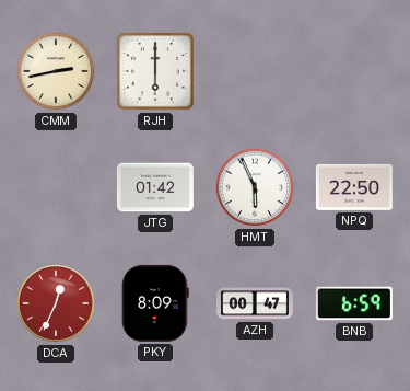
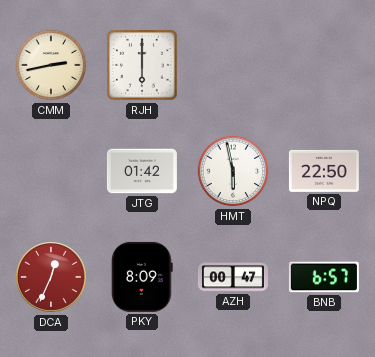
HMT: 5:56 -> 5:58
BNB: 6:59 -> 6:57
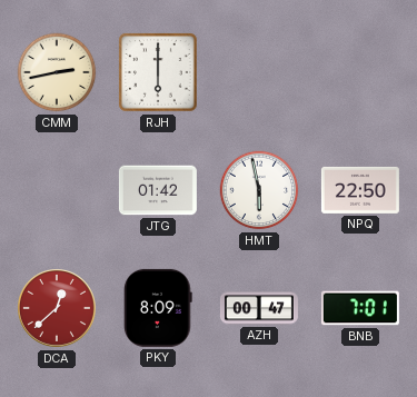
DCA: 12:34 -> 12:38
BNB: 6:57 -> 7:01
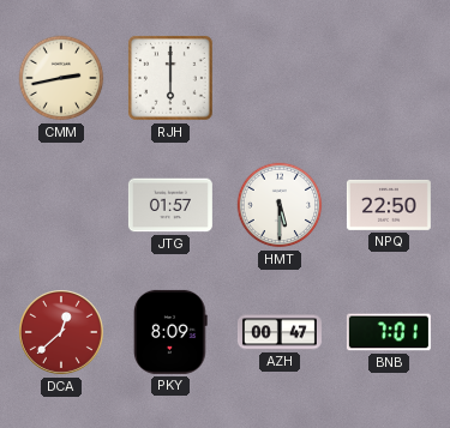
JTG: 01:42 -> 01:57
HMT: 5:58 -> 5:30
